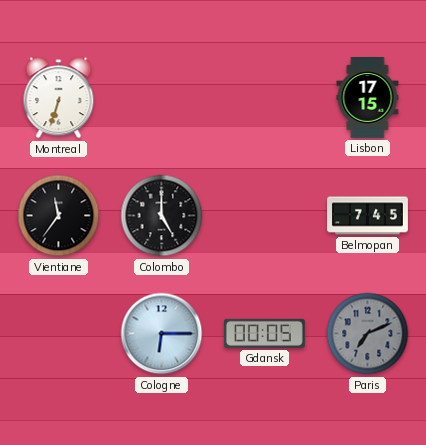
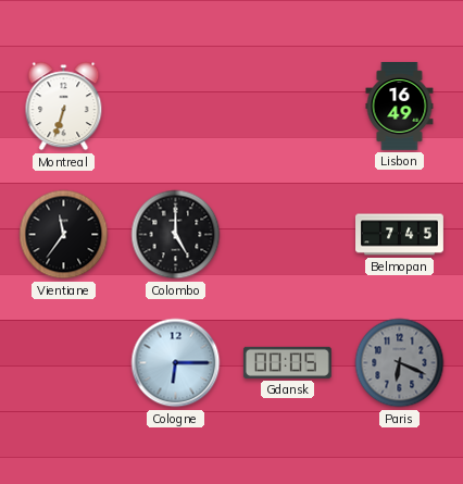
Lisbon: 17:15 -> 16:49
Paris: 7:11 -> 6:19
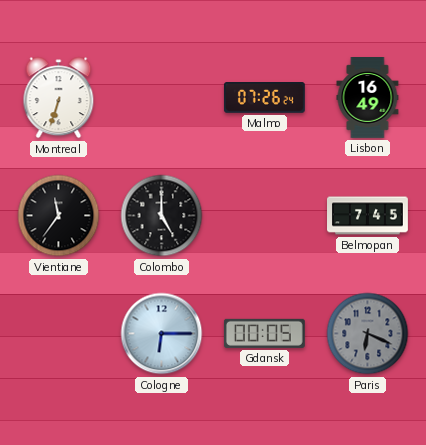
Malmo: none -> 07:26
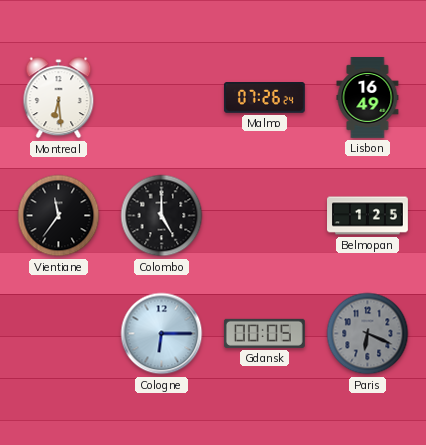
Montreal: 6:33 -> 6:29
Belmopan: 7:45 -> 1:25
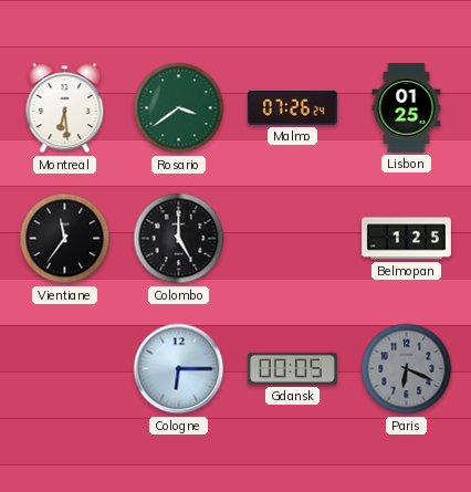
Rosario: none -> 3:39
Lisbon: 16:49 -> 01:25
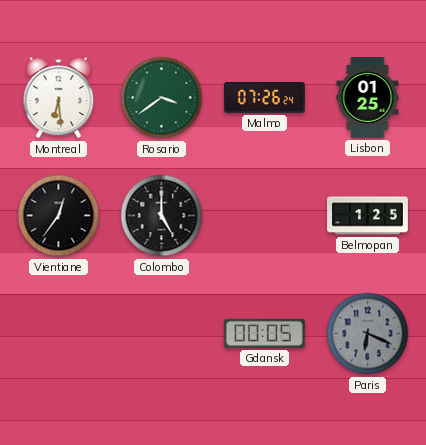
Vientiane: 11:36 -> 12:36
Cologne: 6:15 -> none
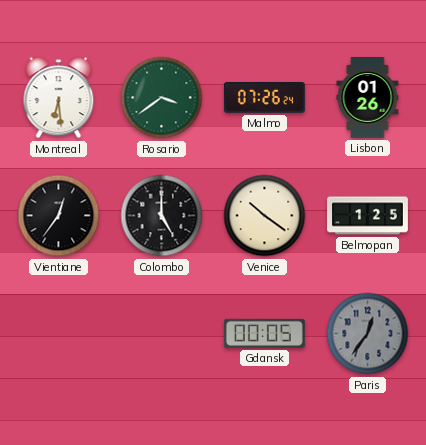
Lisbon: 01:25 -> 01:26
Venice: none -> 10:21
Paris: 6:19 -> 12:36
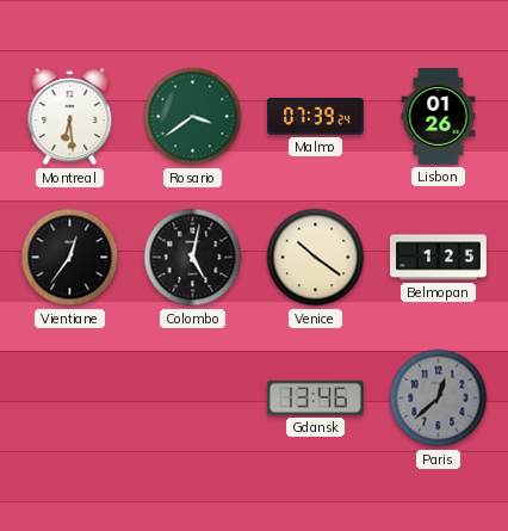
Malmo: 07:26 -> 07:39
Colombo: 5:00 -> 5:02
Gdansk: 00:05 -> 13:46
Paris: 12:36 -> 12:38
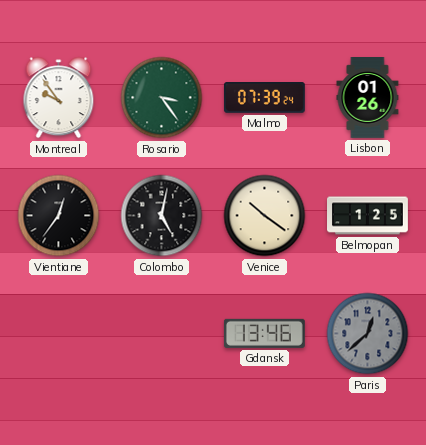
Montreal: 6:29 -> 9:54
Rosario: 3:39 -> 3:24
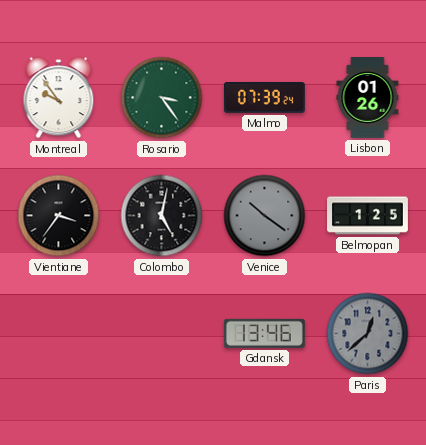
Vientiane: 12:36 -> 3:36
Venice dial: cream -> grey
